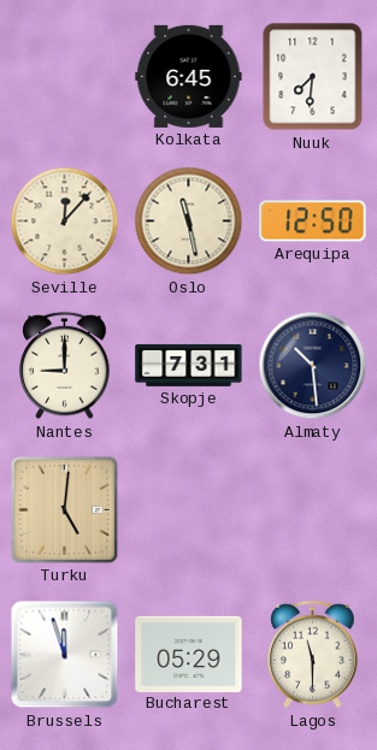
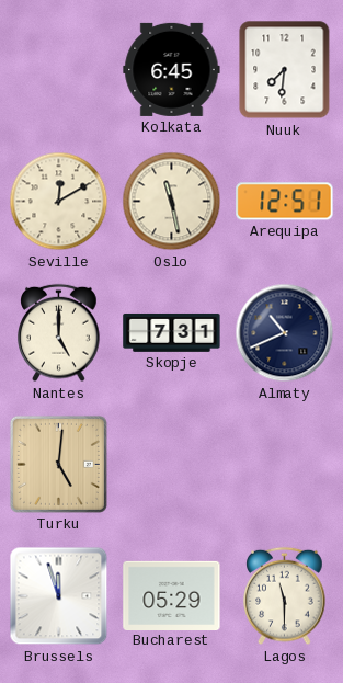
Seville: 12:07 -> 12:10
Arequipa: 12:50 -> 12:51
Nantes: 9:00 -> 5:00
Almaty: 10:29 -> 10:41
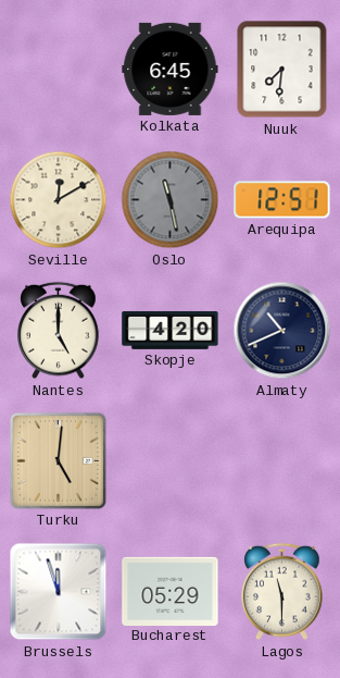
Oslo dial: cream -> grey
Skopje: 7:31 -> 4:20
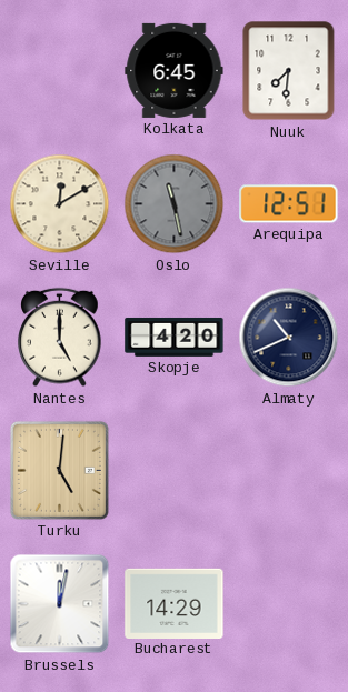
Brussels: 11:57 -> 12:02
Bucharest: 05:29 -> 14:29
Lagos: 11:30 -> none
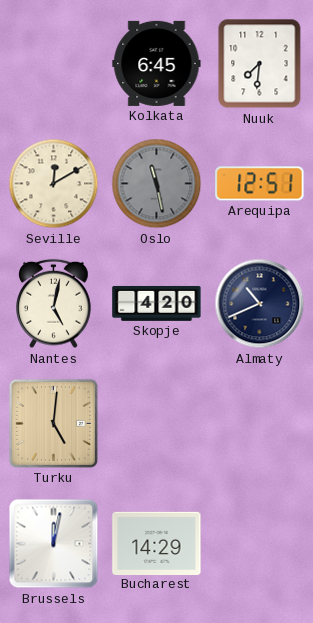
Nantes: 5:00 -> 5:02
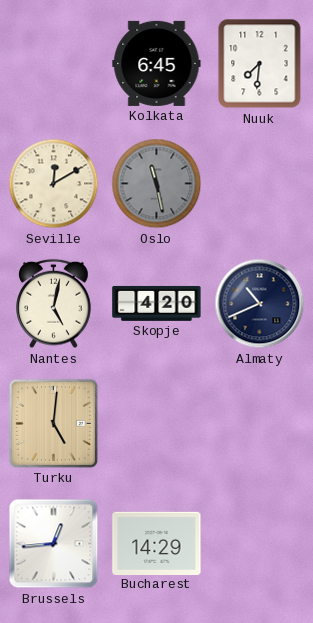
Arequipa: 12:51 -> none
Brussels: 12:02 -> 12:44
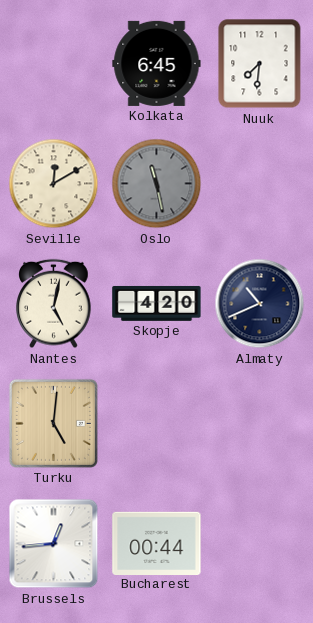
Bucharest: 14:29 -> 00:44
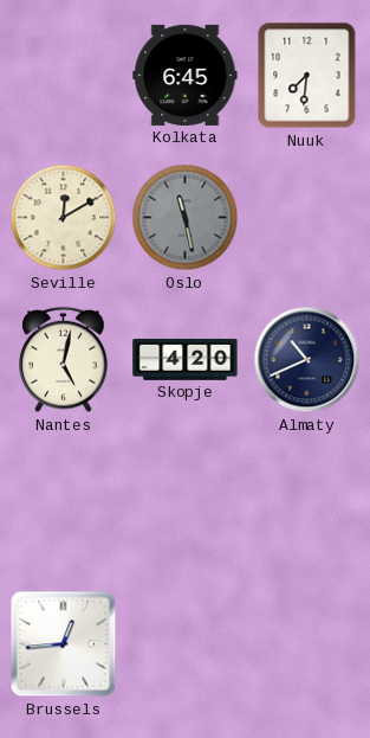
Turku: 5:01 -> none
Bucharest: 00:44 -> none
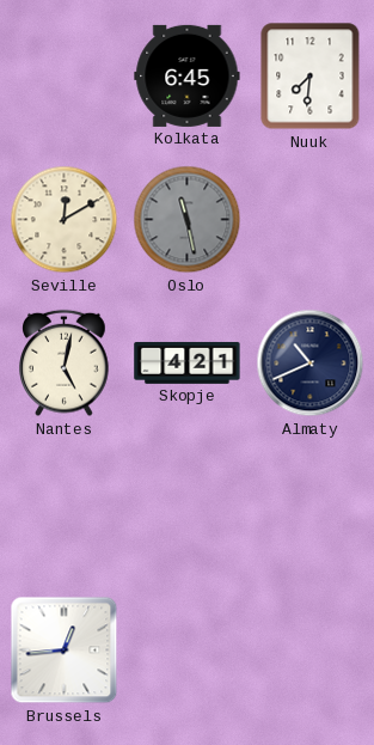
Skopje: 4:20 -> 4:21
